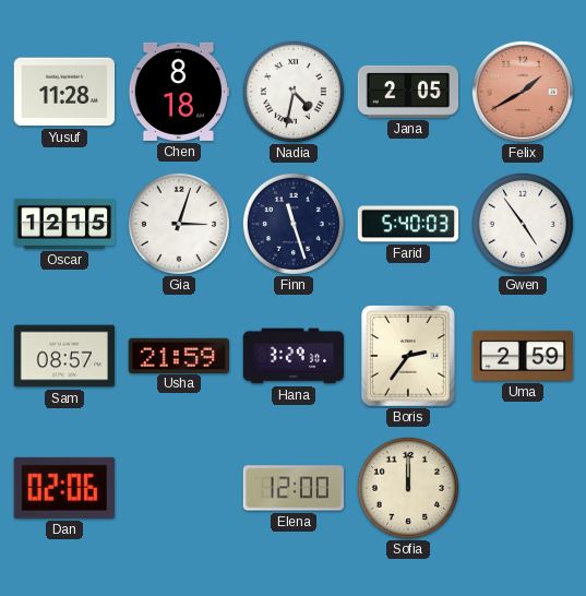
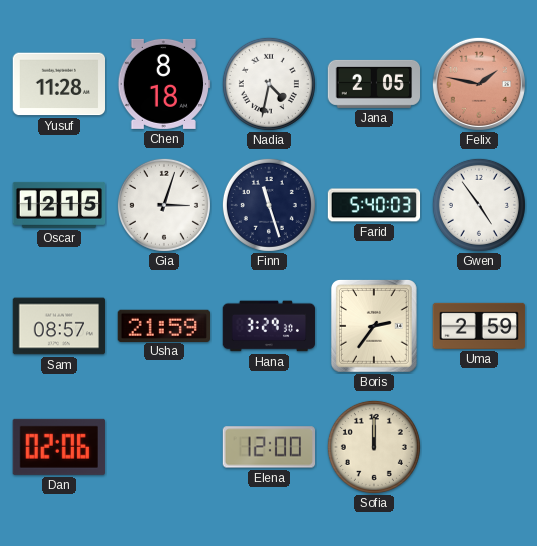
Felix: 1:40 -> 1:47
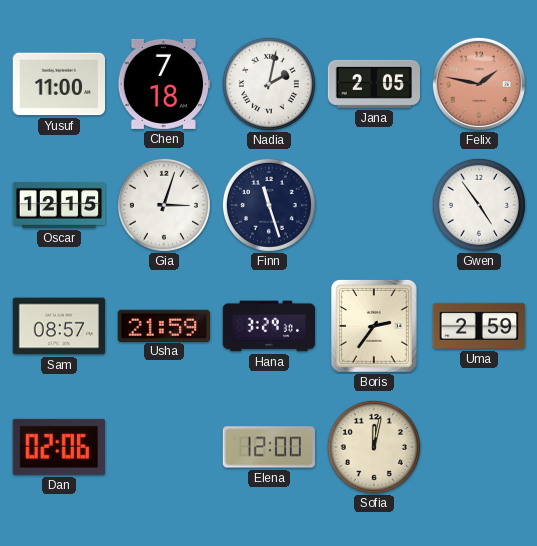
Yusuf: 11:28 -> 11:00
Chen: 8:18 -> 7:18
Nadia: 4:32 -> 2:02
Farid: 5:40 -> none
Sofia: 12:00 -> 12:02
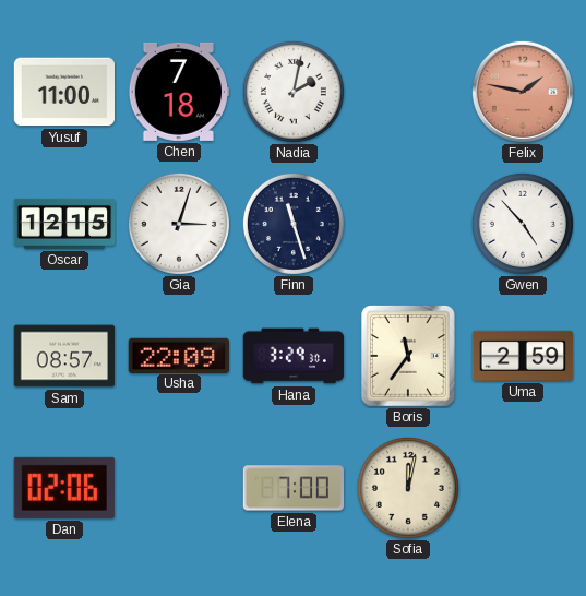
Jana: 2:05 -> none
Gwen: 4:54 -> 4:53
Usha: 21:59 -> 22:09
Boris: 2:36 -> 11:36
Elena: 12:00 -> 7:00
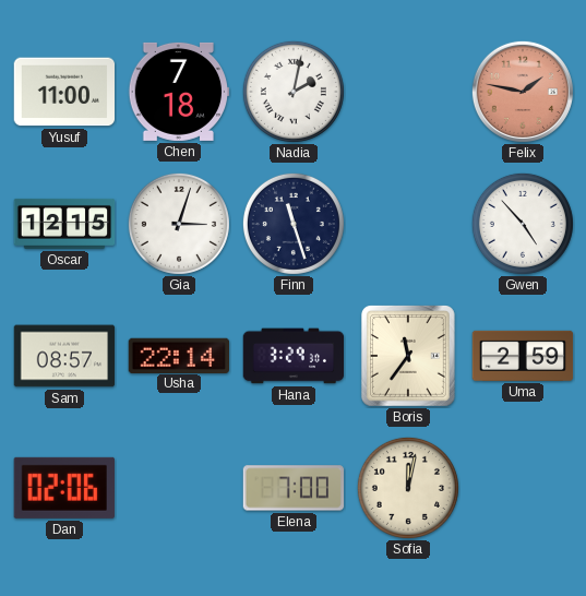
Usha: 22:09 -> 22:14
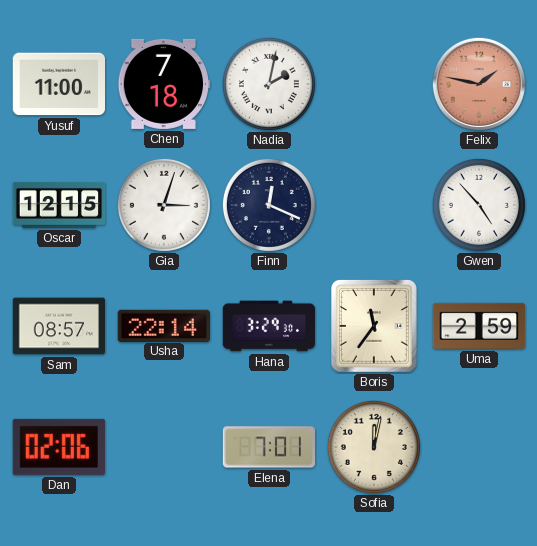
Finn: 11:27 -> 12:19
Elena: 7:00 -> 7:01
